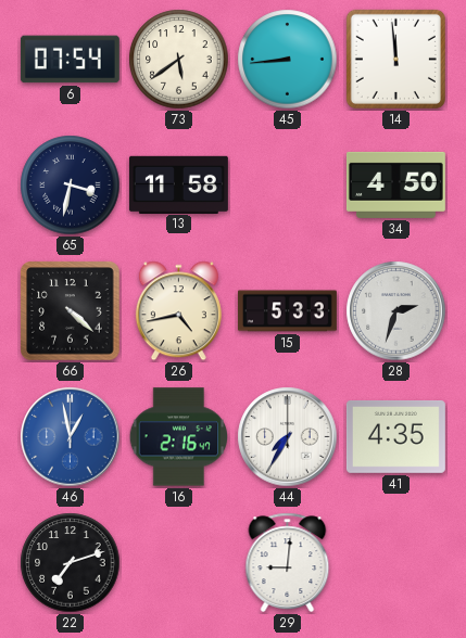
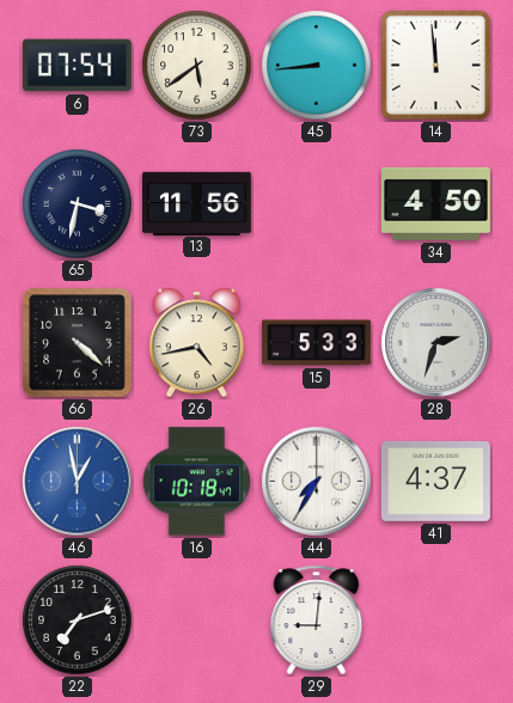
13: 11:58 -> 11:56
16: 2:16 -> 10:18
41: 4:35 -> 4:37
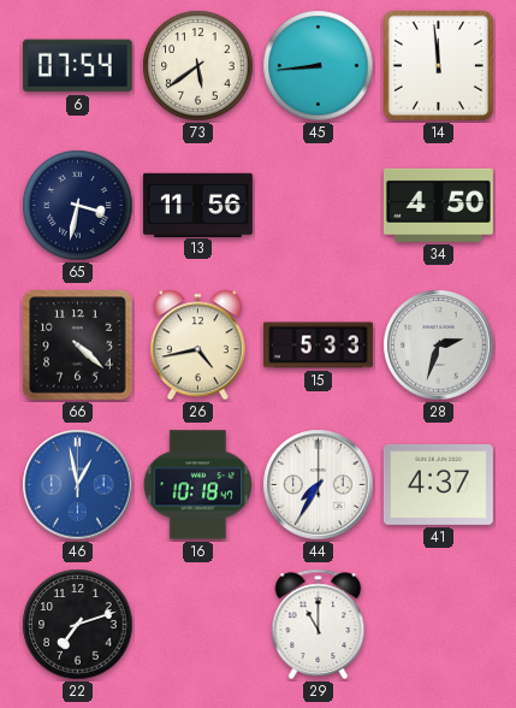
29: 9:01 -> 11:00
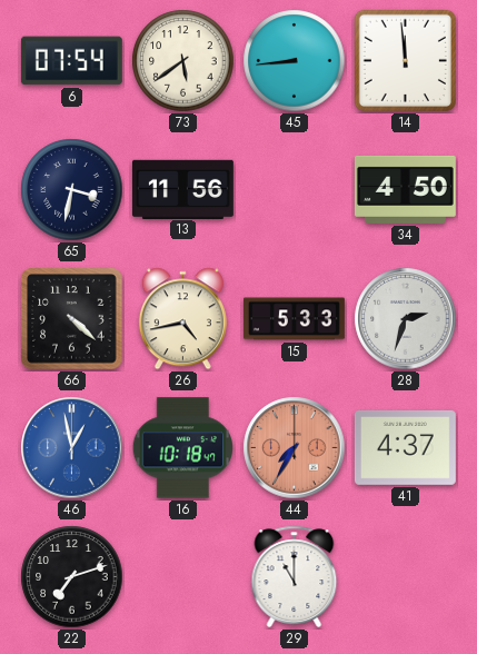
44 dial: white -> salmon
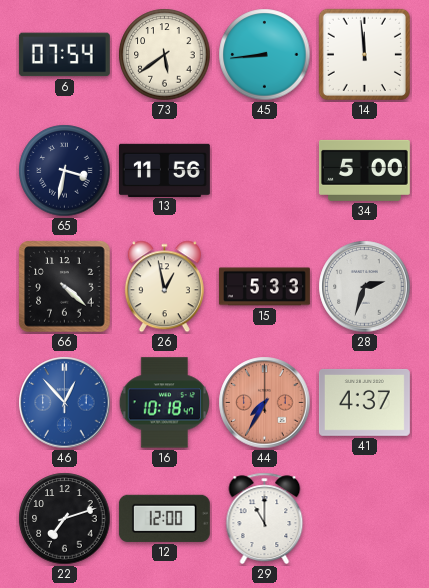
34: 4:50 -> 5:00
26: 4:43 -> 12:58
46: 12:58 -> 12:53
12: none -> 12:00
